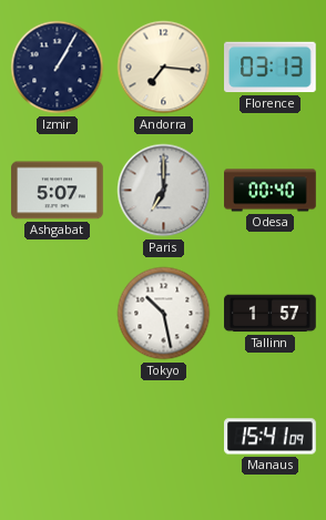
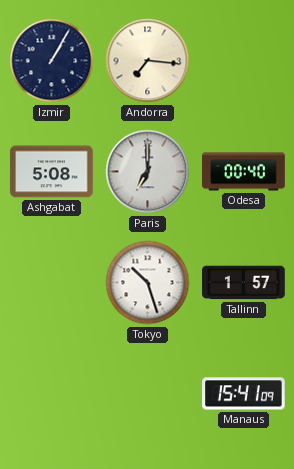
Florence: 03:13 -> none
Ashgabat: 5:07 -> 5:08
Tokyo: 10:28 -> 10:27
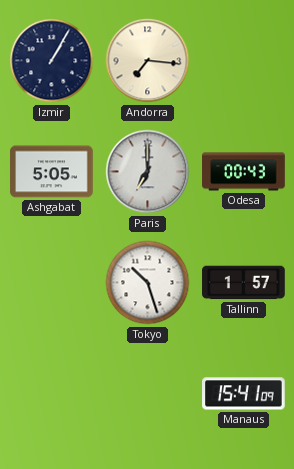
Ashgabat: 5:08 -> 5:05
Odesa: 00:40 -> 00:43
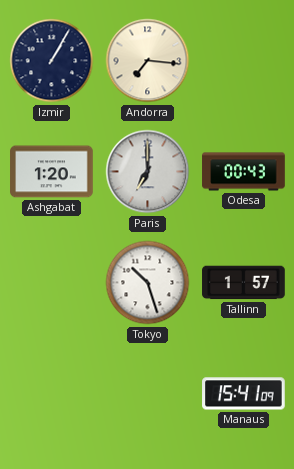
Ashgabat: 5:05 -> 1:20
